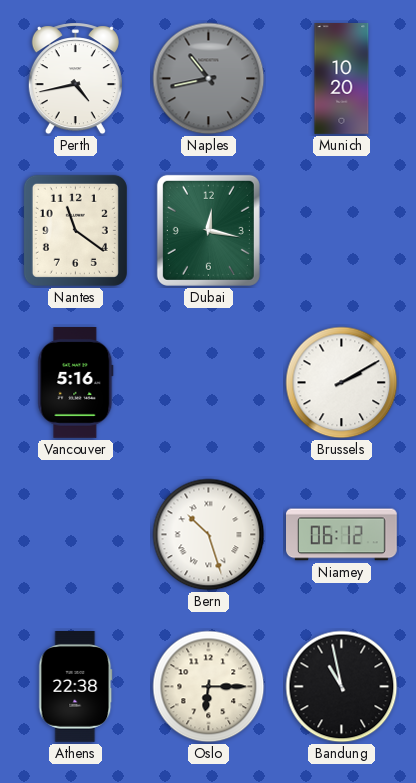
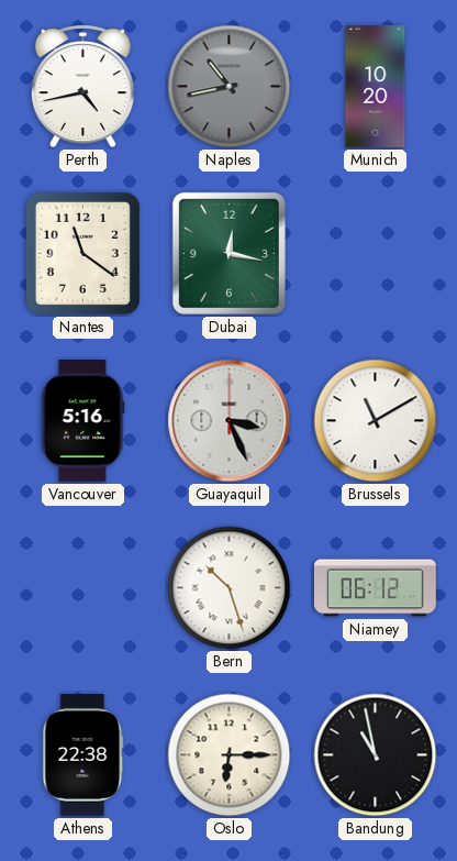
Guayaquil: none -> 3:26
Brussels: 2:10 -> 11:10
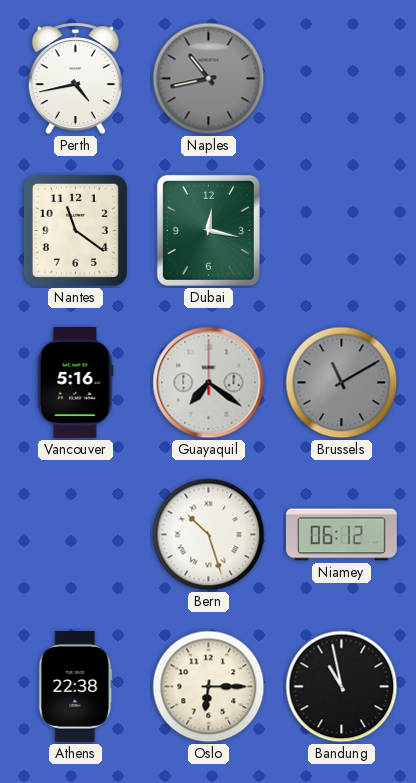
Munich: 10:20 -> none
Guayaquil: 3:26 -> 7:21
Brussels dial: white -> grey
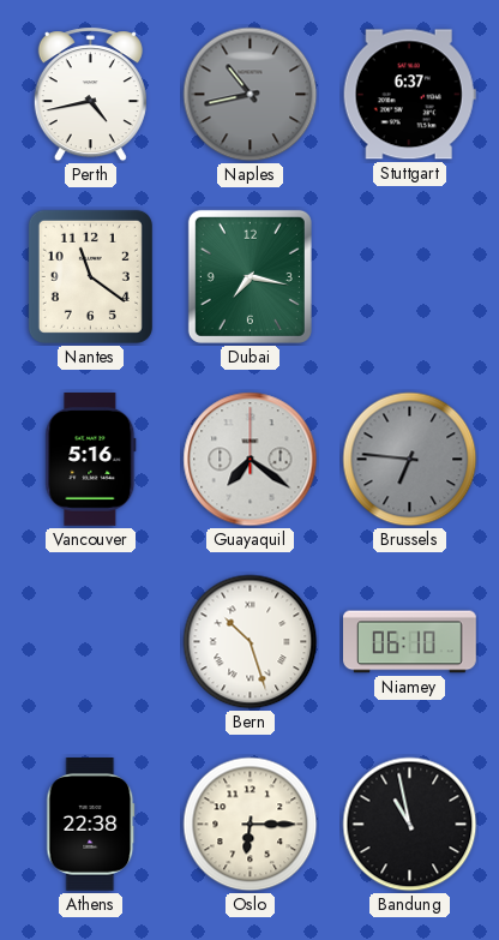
Stuttgart: none -> 6:37
Dubai: 12:17 -> 7:17
Brussels: 11:10 -> 6:46
Niamey: 06:12 -> 06:10
